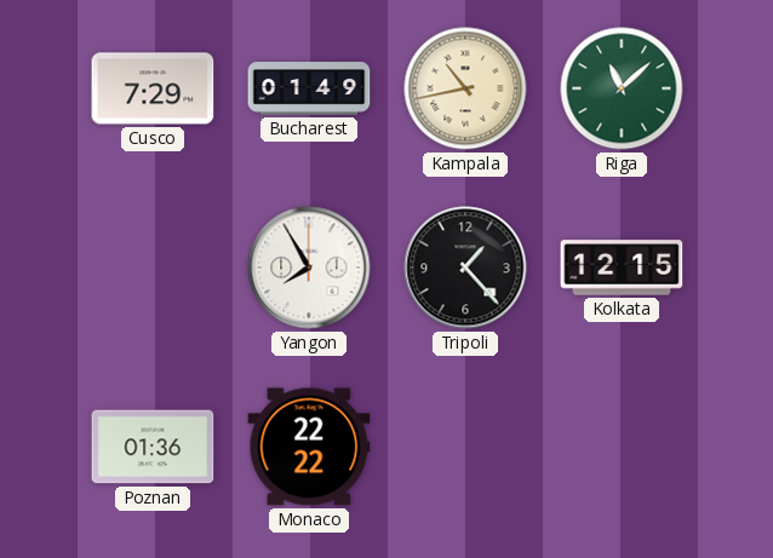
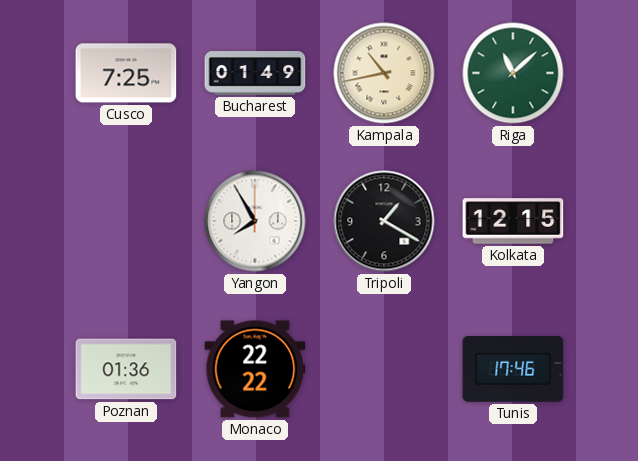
Cusco: 7:29 -> 7:25
Tripoli: 1:23 -> 1:20
Tunis: none -> 17:46
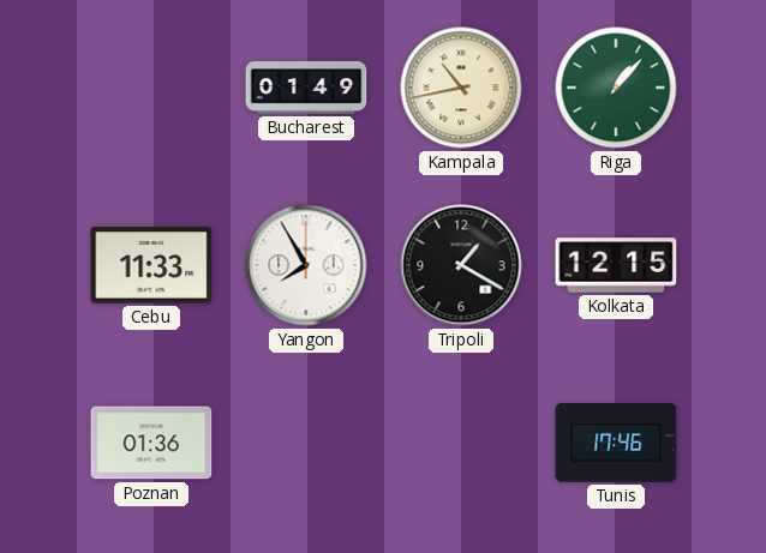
Cusco: 7:25 -> none
Riga: 11:08 -> 1:07
Cebu: none -> 11:33
Monaco: 22:22 -> none
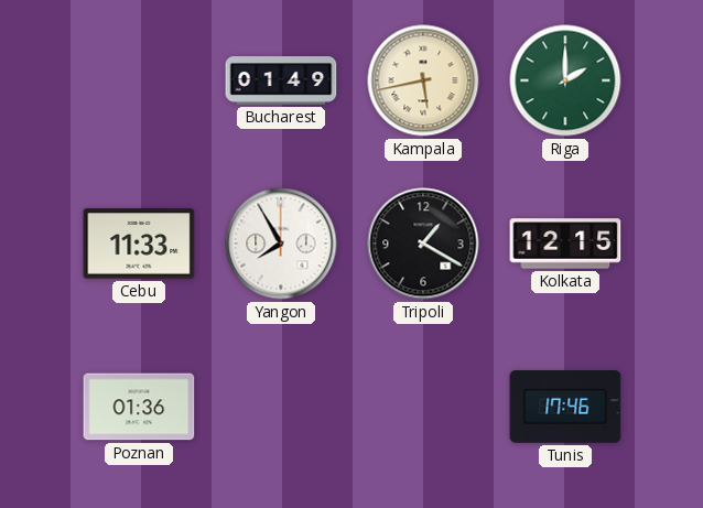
Kampala: 10:43 -> 5:43
Riga: 1:07 -> 2:00
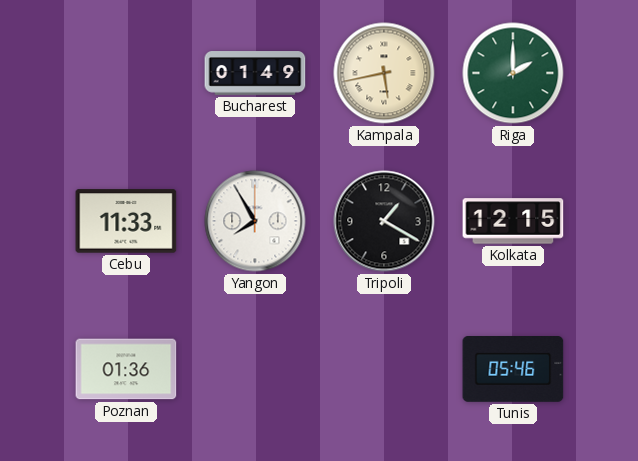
Tunis: 17:46 -> 05:46
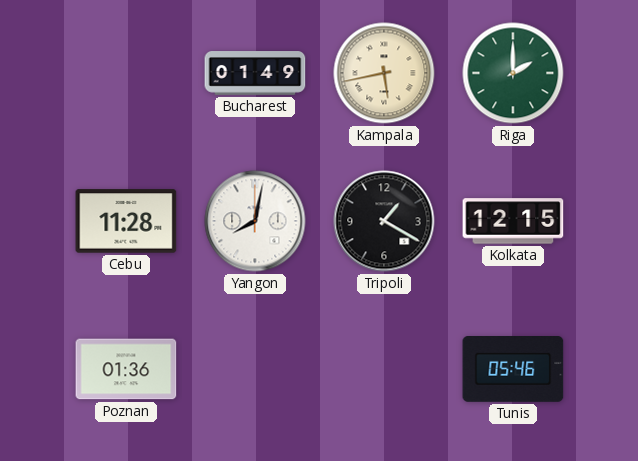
Cebu: 11:33 -> 11:28
Yangon: 7:55 -> 8:02
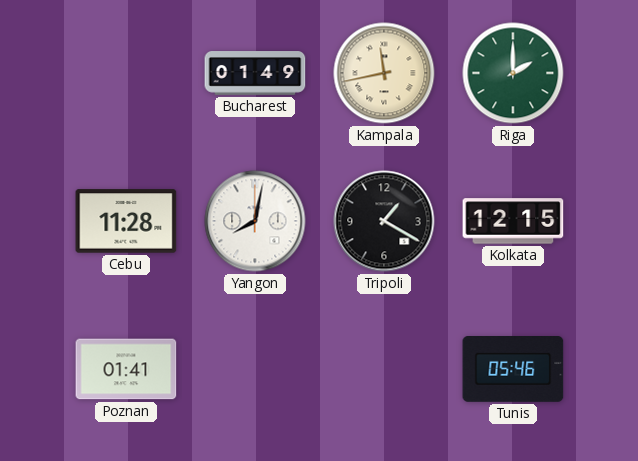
Kampala: 5:43 -> 11:43
Poznan: 01:36 -> 01:41
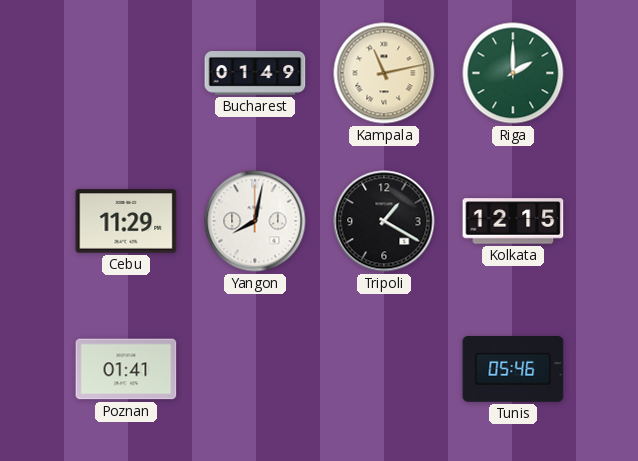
Kampala: 11:43 -> 11:13
Cebu: 11:28 -> 11:29
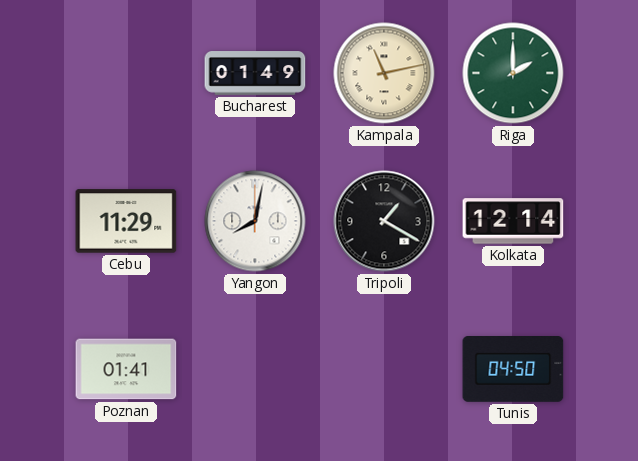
Kolkata: 12:15 -> 12:14
Tunis: 05:46 -> 04:50
